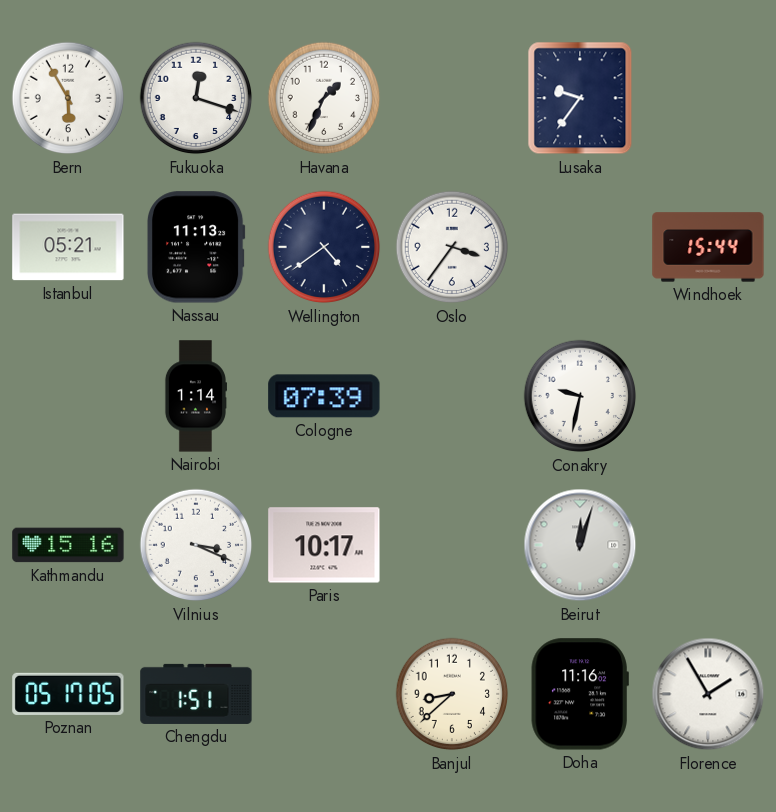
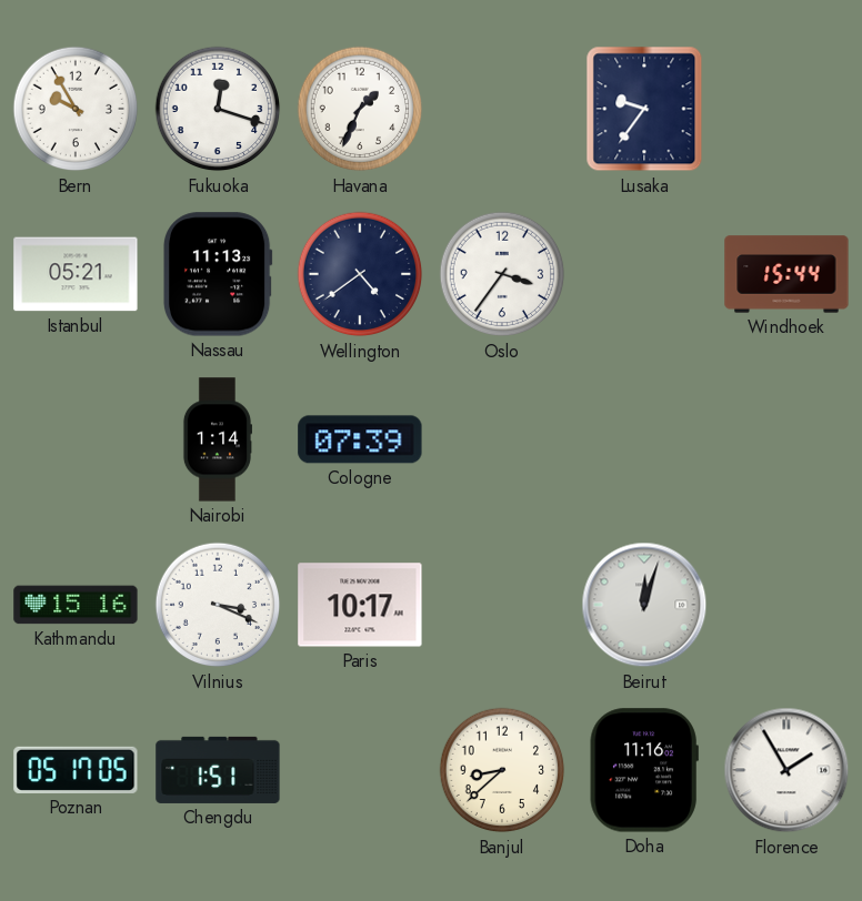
Bern: 5:55 -> 9:55
Conakry: 9:32 -> none
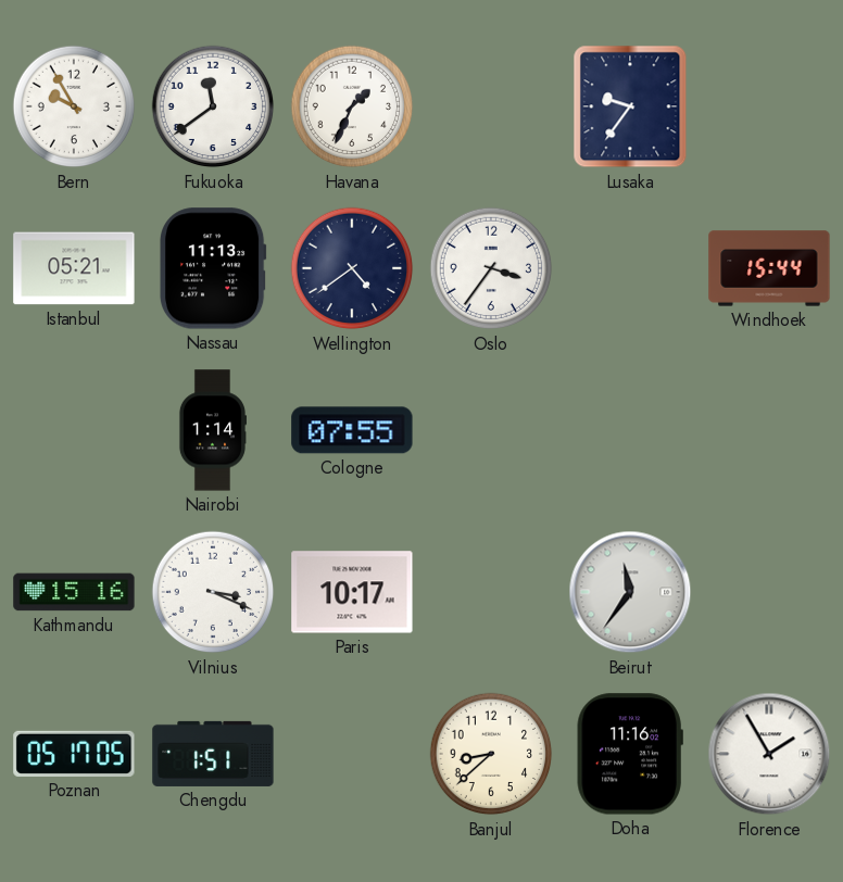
Fukuoka: 12:18 -> 11:39
Cologne: 07:39 -> 07:55
Beirut: 12:03 -> 11:36
